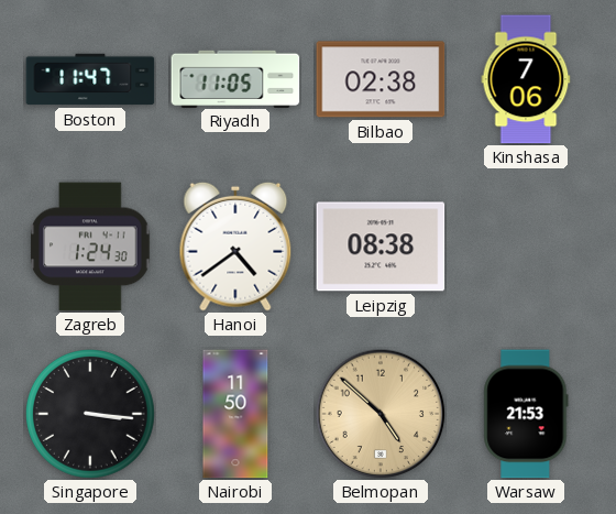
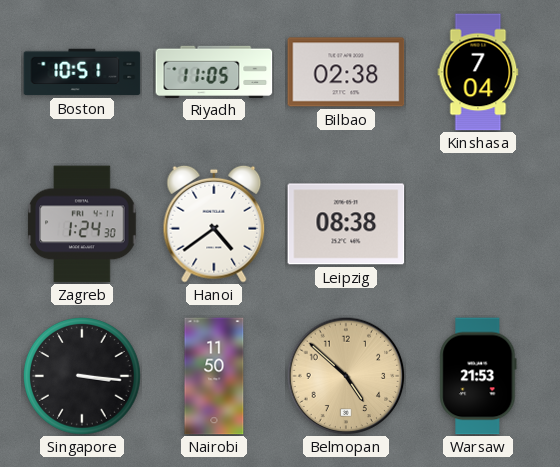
Boston: 11:47 -> 10:51
Kinshasa: 7:06 -> 7:04
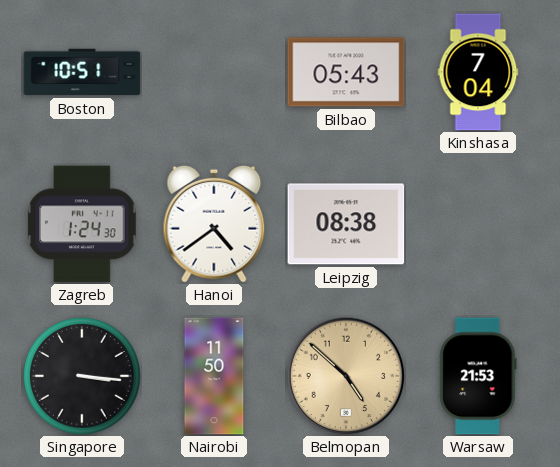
Riyadh: 11:05 -> none
Bilbao: 02:38 -> 05:43
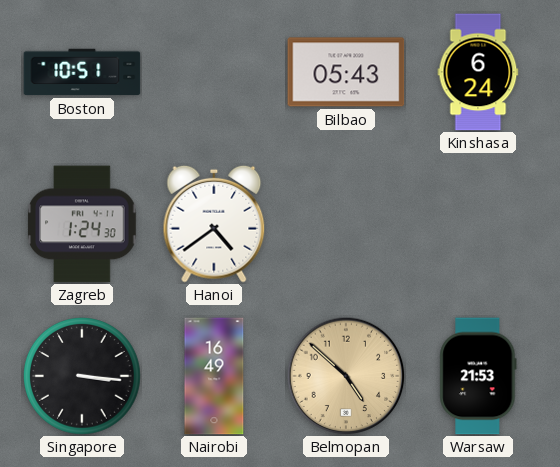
Kinshasa: 7:04 -> 6:24
Leipzig: 08:38 -> none
Nairobi: 11:50 -> 16:49
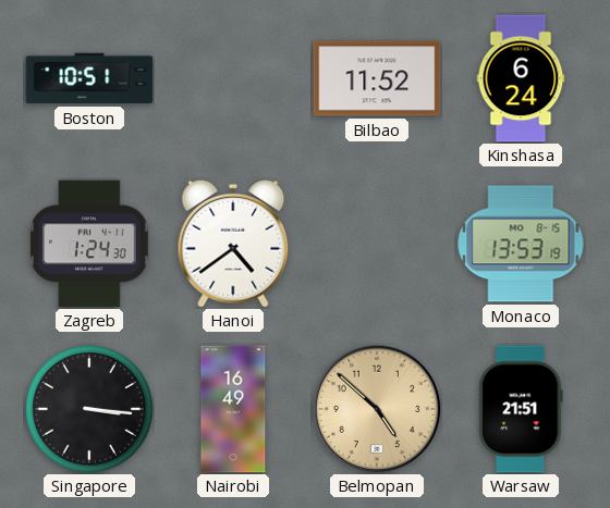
Bilbao: 05:43 -> 11:52
Monaco: none -> 13:53
Warsaw: 21:53 -> 21:51
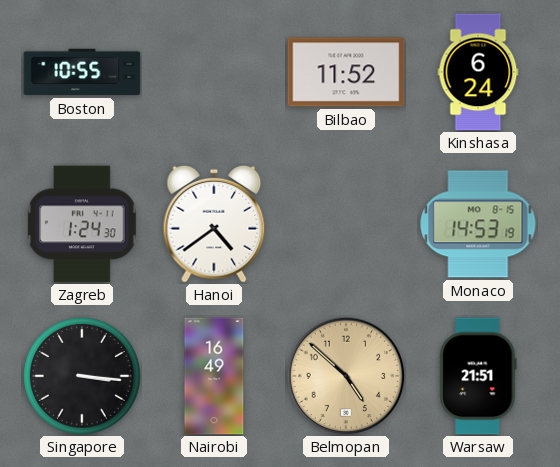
Boston: 10:51 -> 10:55
Monaco: 13:53 -> 14:53
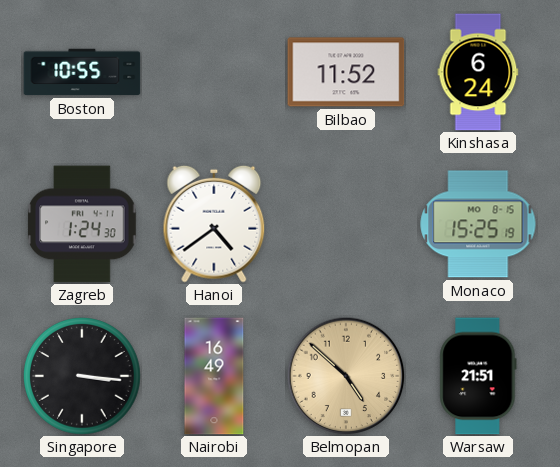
Monaco: 14:53 -> 15:25
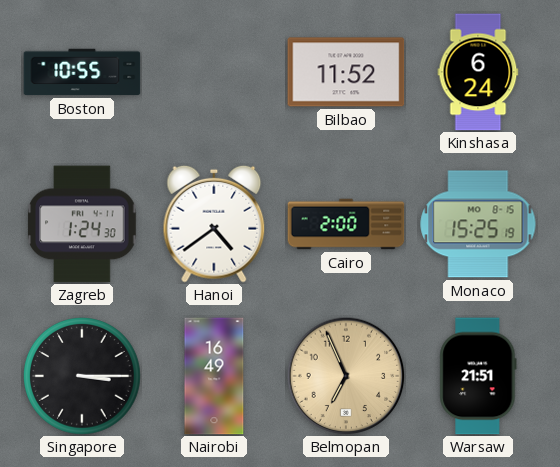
Cairo: none -> 2:00
Singapore: 3:16 -> 3:15
Belmopan: 4:52 -> 6:56
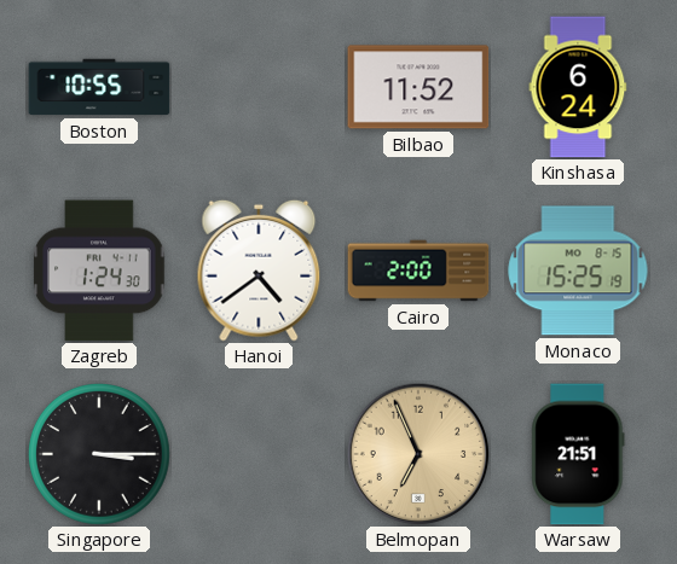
Nairobi: 16:49 -> none
